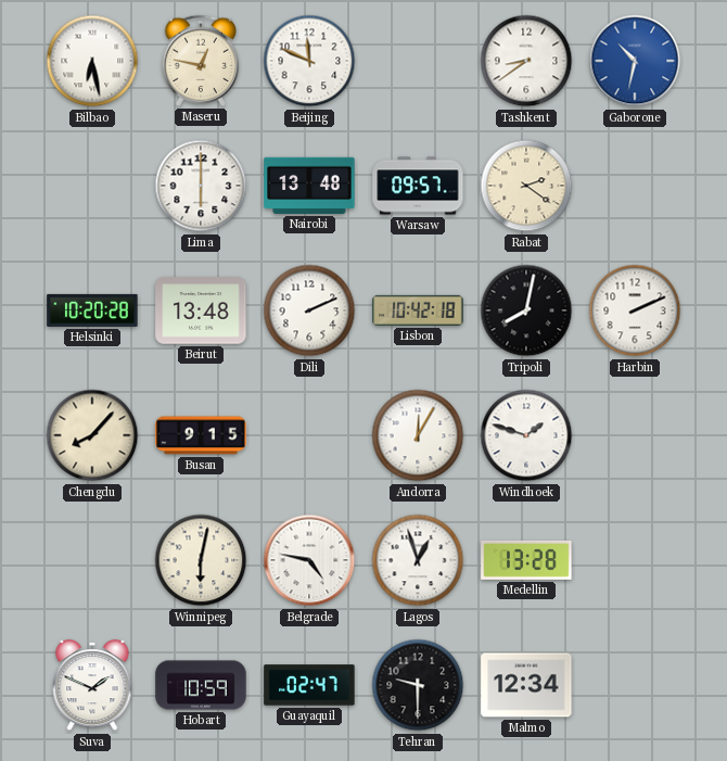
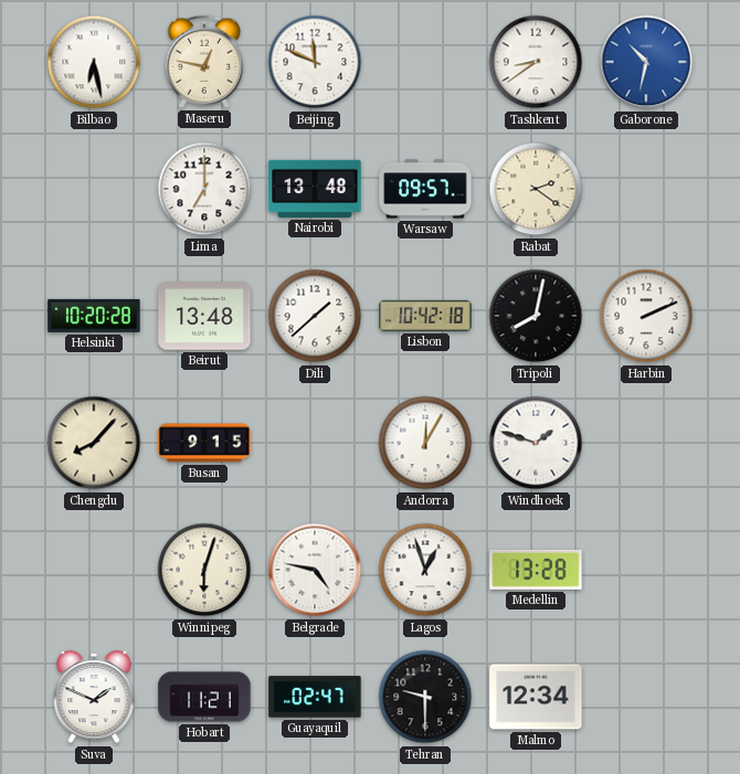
Lima: 6:00 -> 7:00
Dili: 2:11 -> 1:38
Winnipeg: 6:02 -> 6:03
Hobart: 10:59 -> 11:21
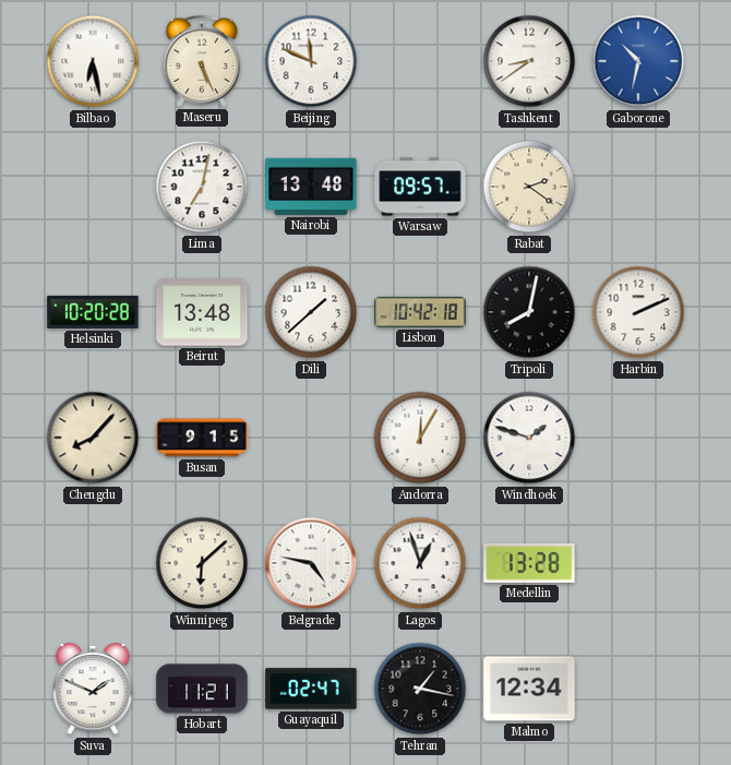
Maseru: 12:47 -> 5:26
Lima: 7:00 -> 7:02
Winnipeg: 6:03 -> 6:08
Tehran: 9:30 -> 1:17
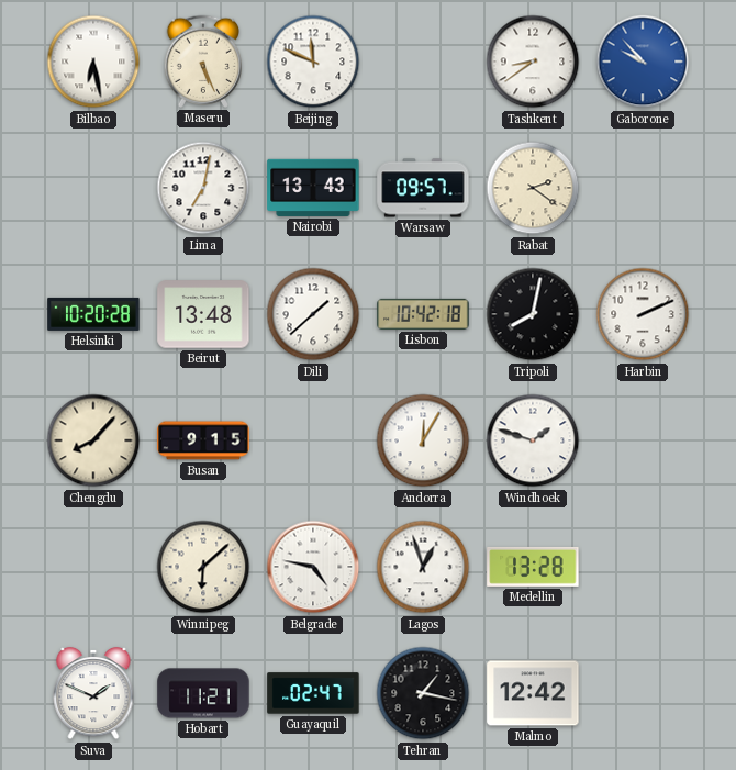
Gaborone: 10:32 -> 9:53
Nairobi: 13:48 -> 13:43
Malmo: 12:34 -> 12:42
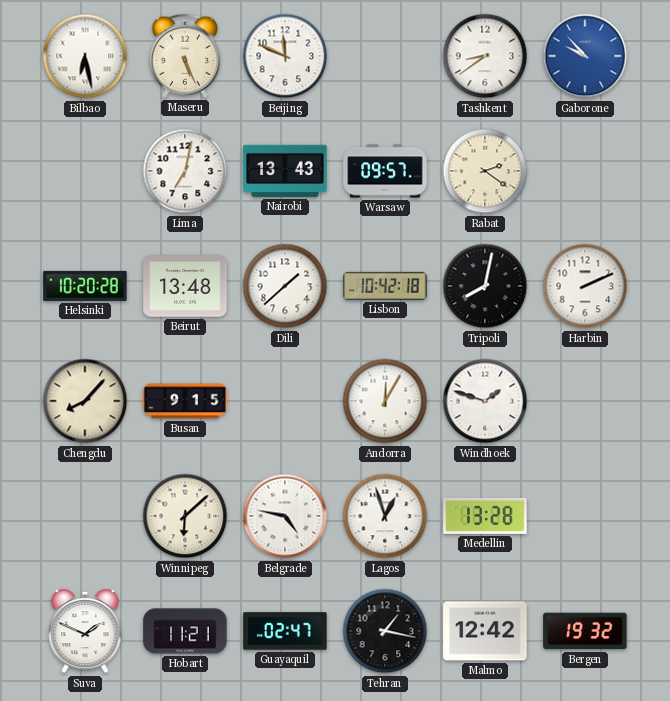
Bergen: none -> 19:32
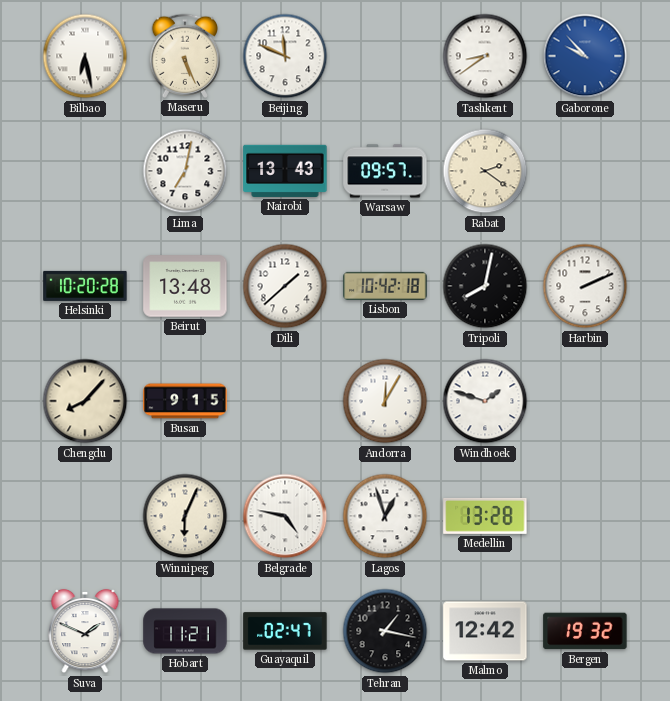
Winnipeg: 6:08 -> 6:04
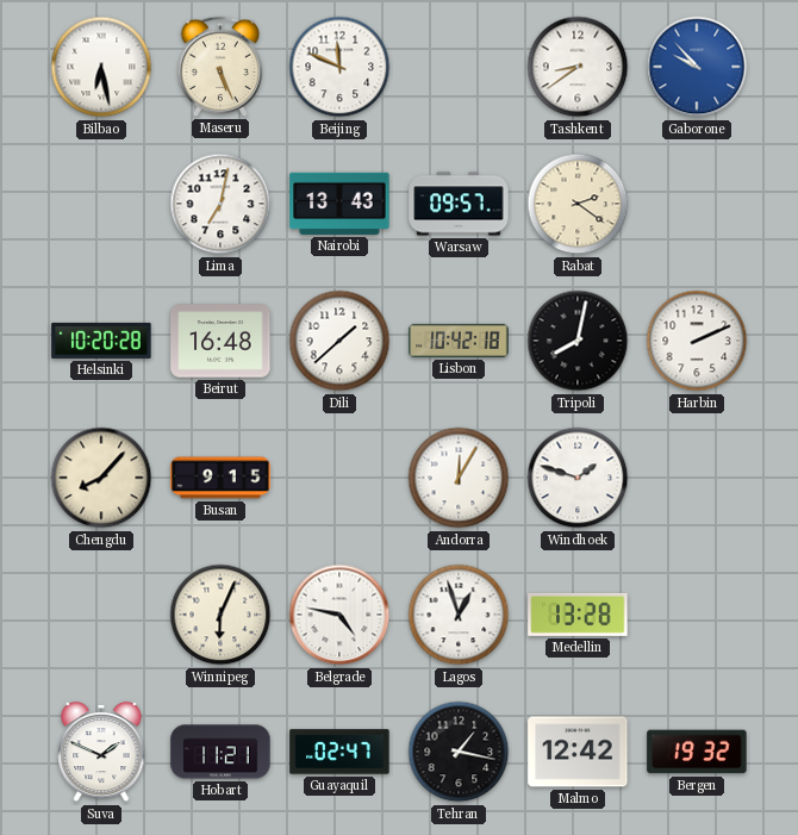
Beirut: 13:48 -> 16:48
